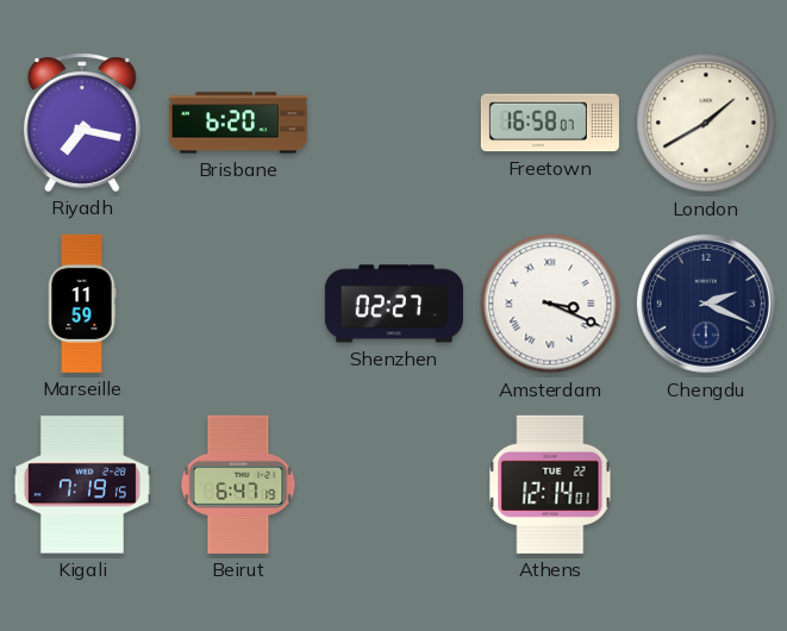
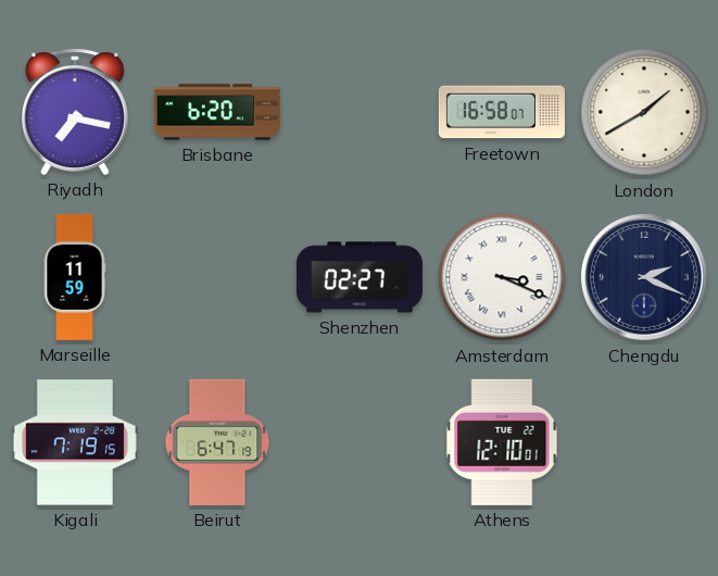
Athens: 12:14 -> 12:10
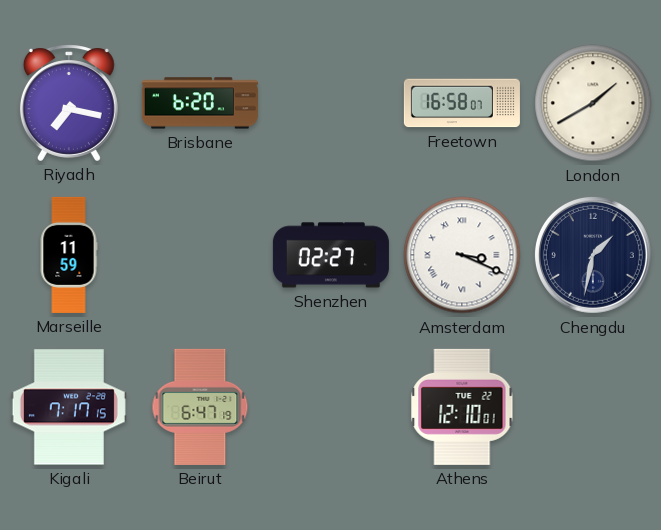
Chengdu: 2:19 -> 1:32
Kigali: 7:19 -> 7:17
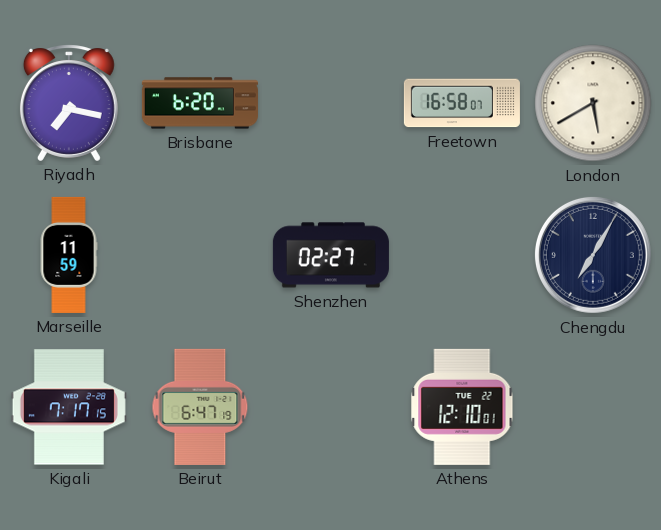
London: 1:40 -> 5:40
Amsterdam: 3:19 -> none
Chengdu: 1:32 -> 7:05
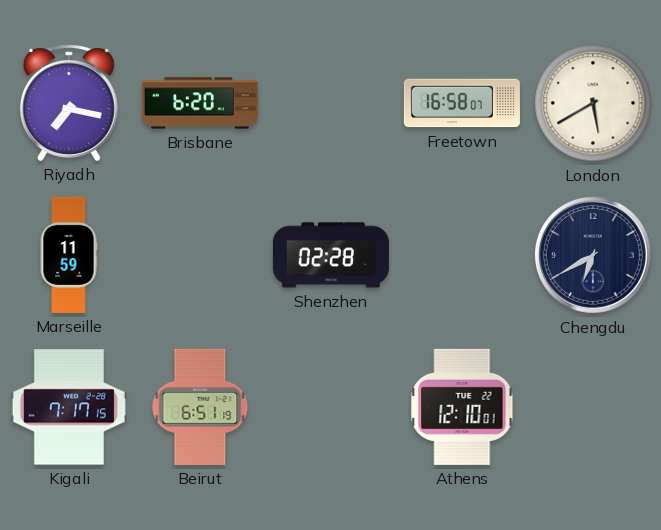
Shenzhen: 02:27 -> 02:28
Chengdu: 7:05 -> 6:40
Beirut: 6:47 -> 6:51
